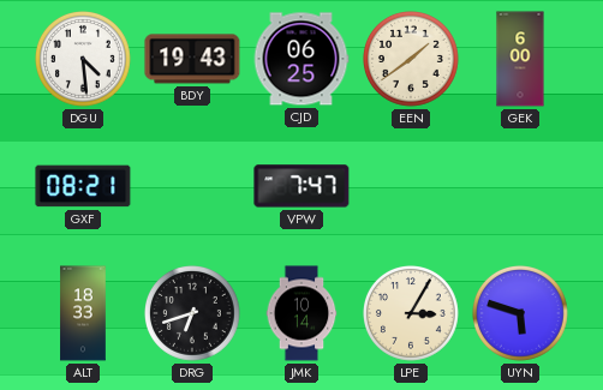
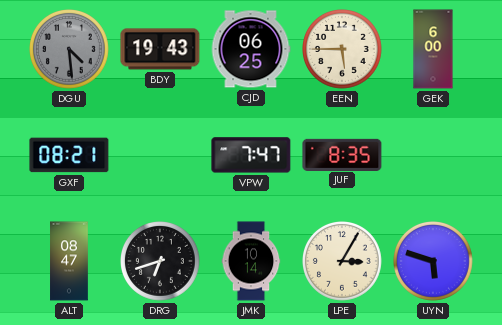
DGU dial: white -> grey
EEN: 1:39 -> 5:45
JUF: none -> 8:35
ALT: 18:33 -> 08:47
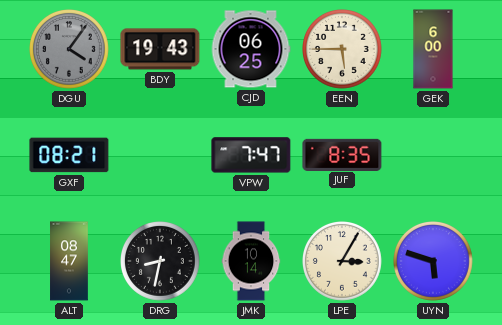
DGU: 4:29 -> 4:06
DRG: 6:42 -> 8:32
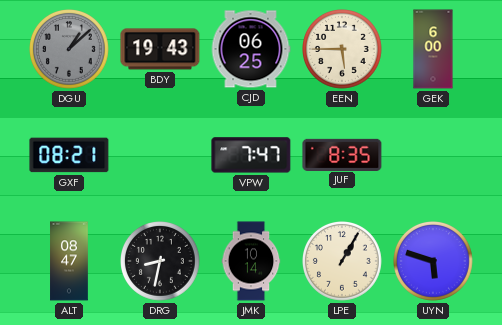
DGU: 4:06 -> 1:08
LPE: 3:05 -> 1:05
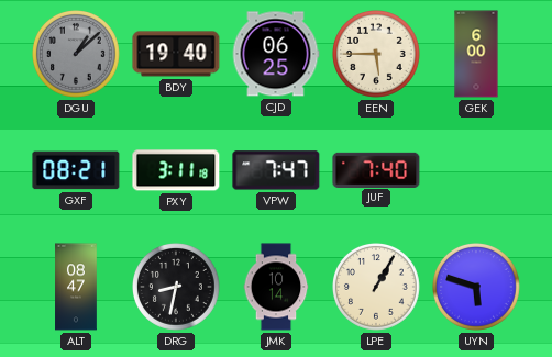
BDY: 19:43 -> 19:40
PXY: none -> 3:11
JUF: 8:35 -> 7:40
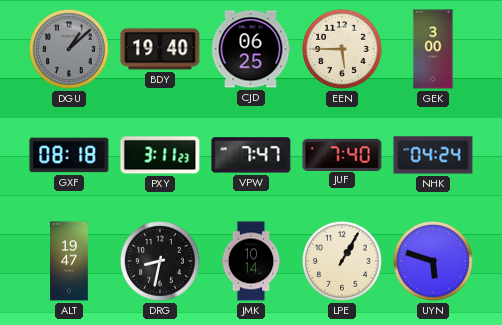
GEK: 6:00 -> 3:00
GXF: 08:21 -> 08:18
PXY: 3:11:18 -> 3:11:23
NHK: none -> 04:24
ALT: 08:47 -> 19:47
